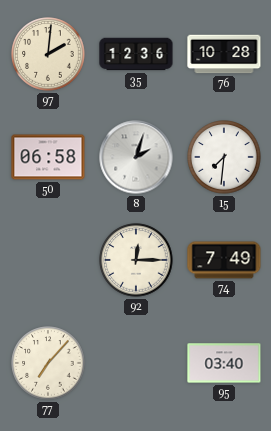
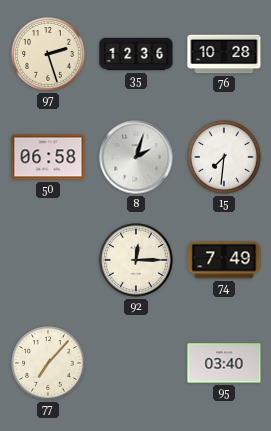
97: 2:01 -> 2:27
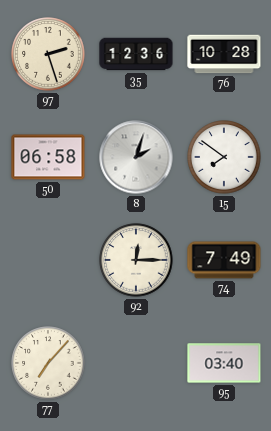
15: 7:31 -> 7:51
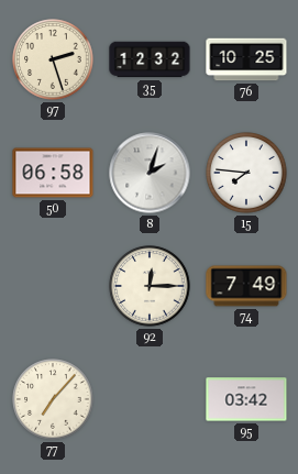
35: 12:36 -> 12:32
76: 10:28 -> 10:25
15: 7:51 -> 7:46
95: 03:40 -> 03:42
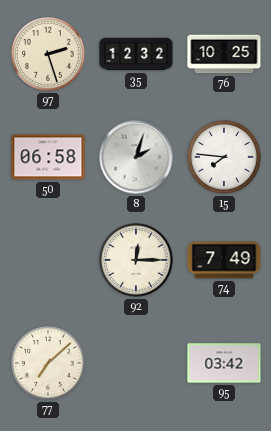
77: 7:07 -> 7:08
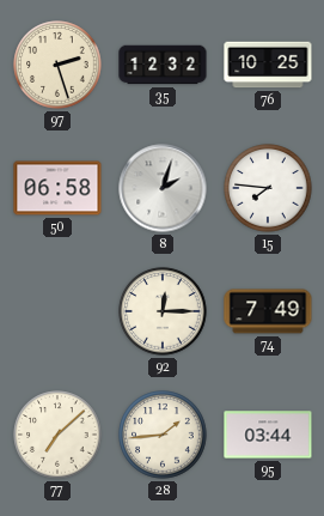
28: none -> 1:44
95: 03:42 -> 03:44
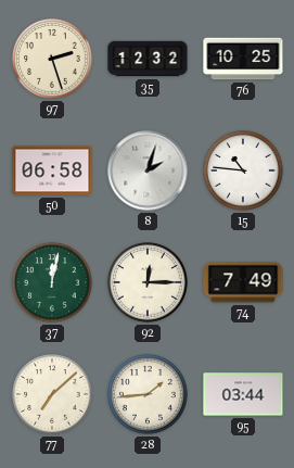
15: 7:46 -> 10:46
37: none -> 12:02
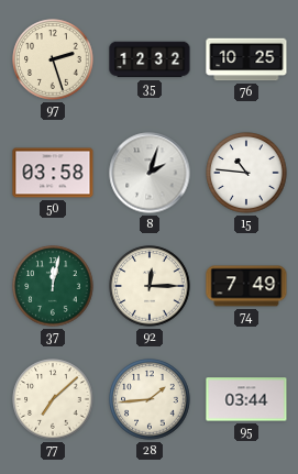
50: 06:58 -> 03:58
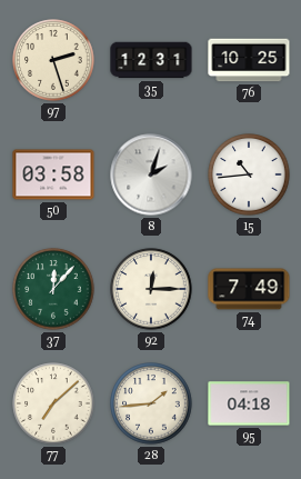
35: 12:32 -> 12:31
15: 10:46 -> 10:44
37: 12:02 -> 12:07
95: 03:44 -> 04:18
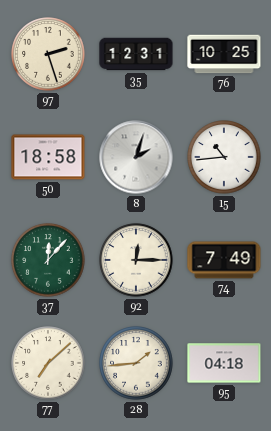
50: 03:58 -> 18:58
